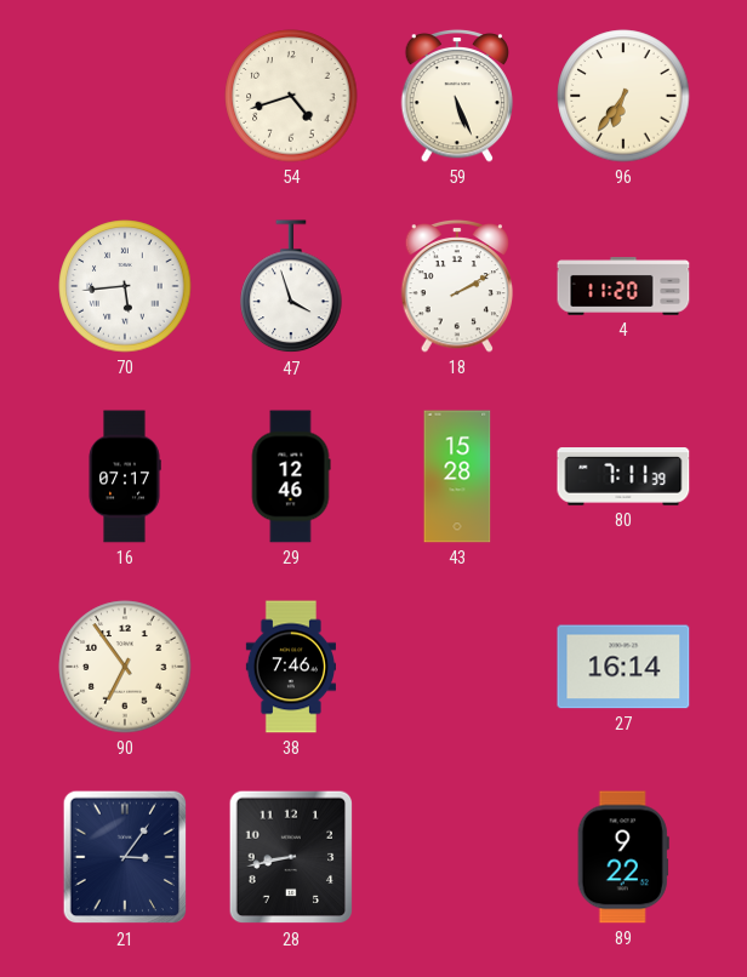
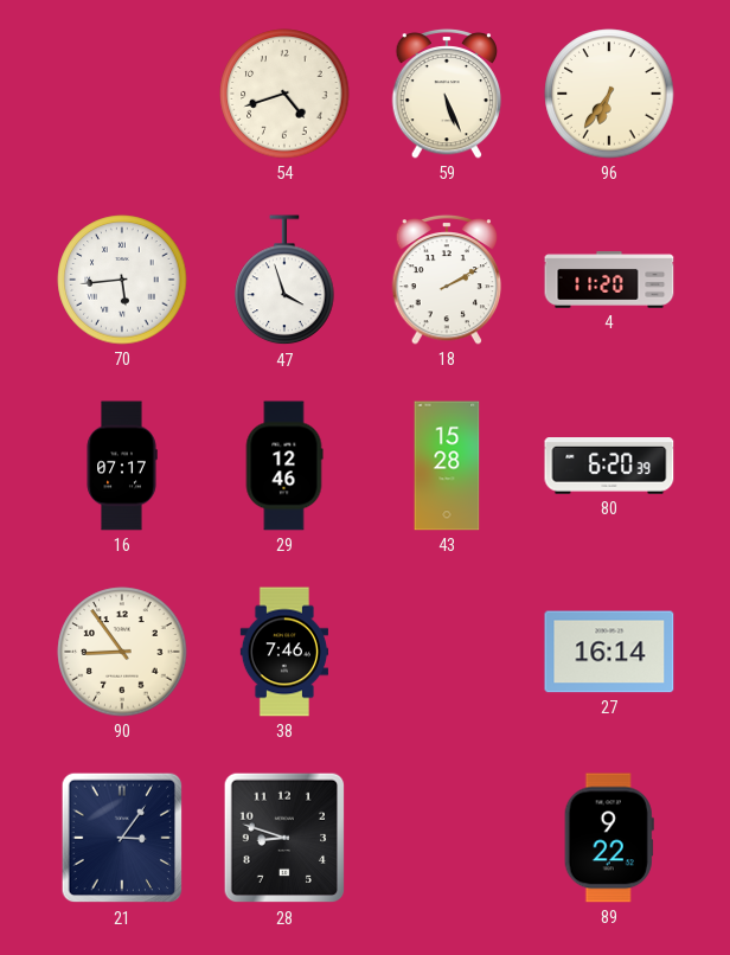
80: 7:11 -> 6:20
90: 6:54 -> 8:54
28: 8:43 -> 8:48
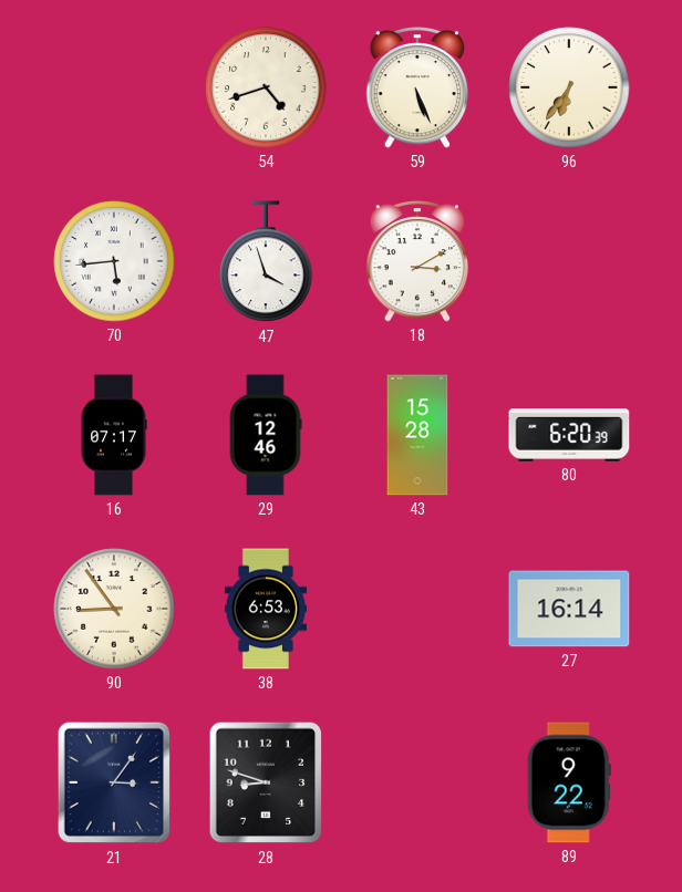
18: 2:10 -> 3:10
4: 11:20 -> none
38: 7:46 -> 6:53
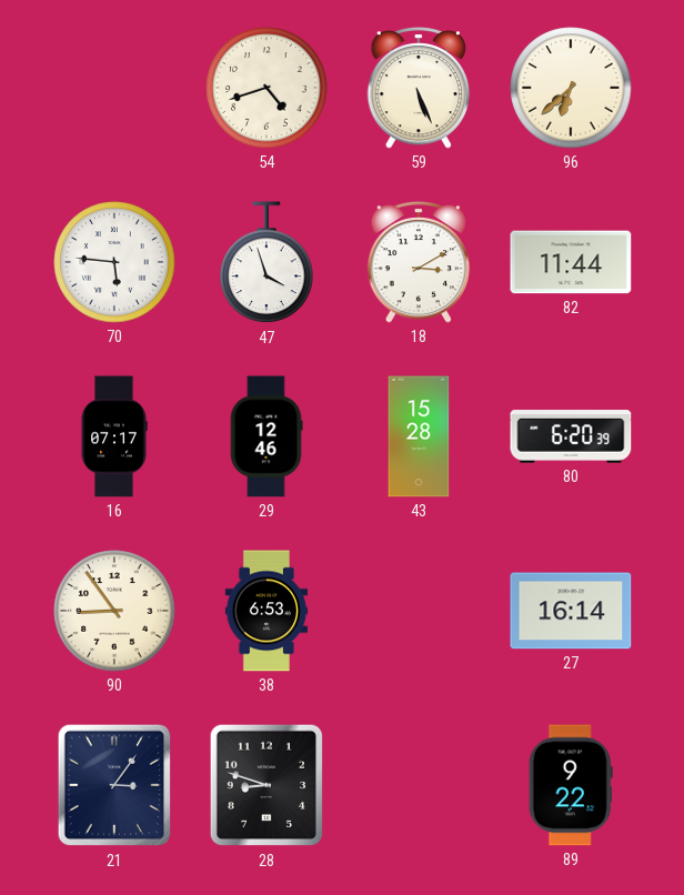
96: 6:36 -> 6:38
70: 5:44 -> 5:46
82: none -> 11:44
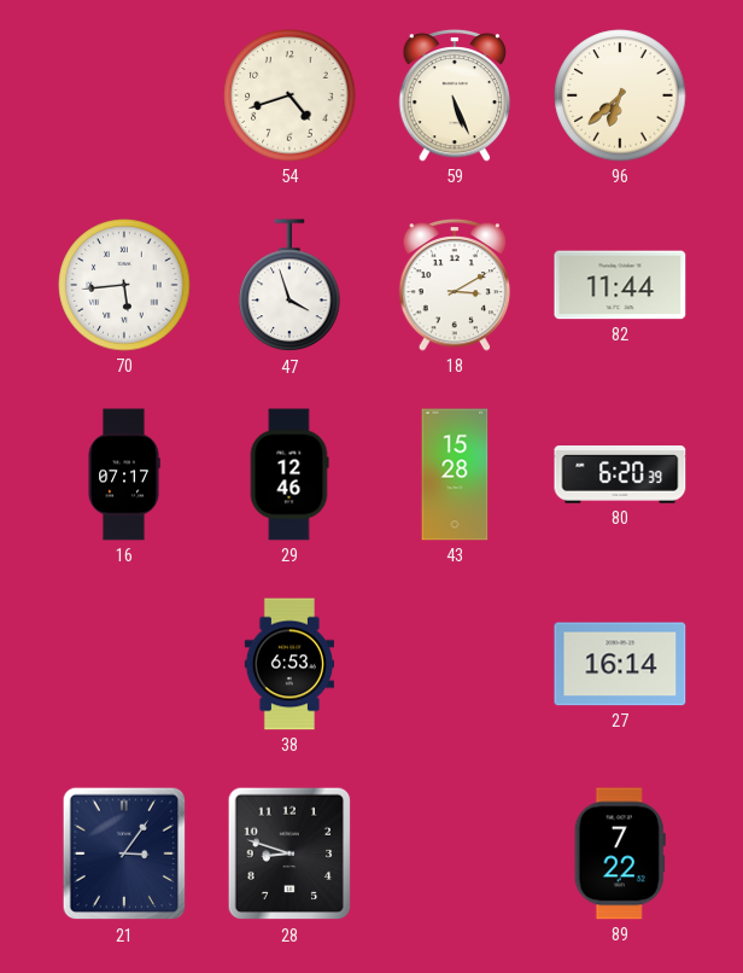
70: 5:46 -> 5:44
90: 8:54 -> none
89: 9:22 -> 7:22
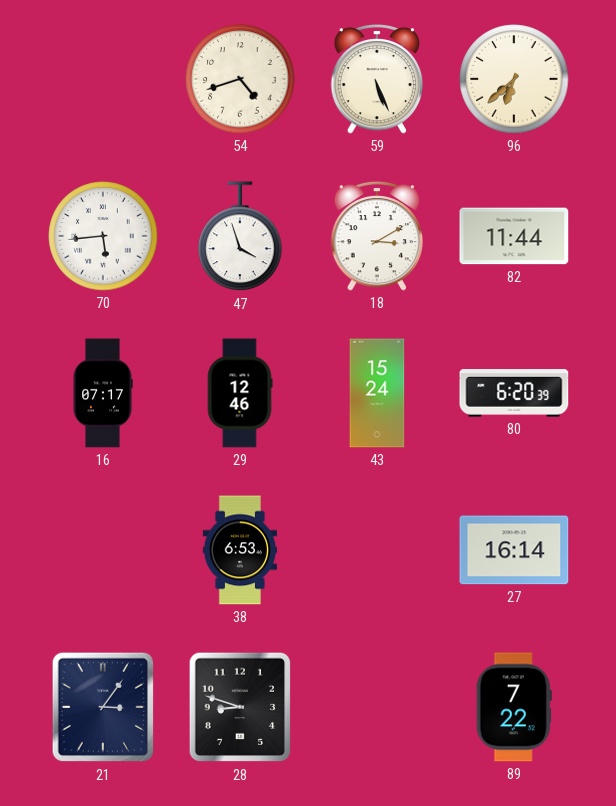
43: 15:28 -> 15:24
